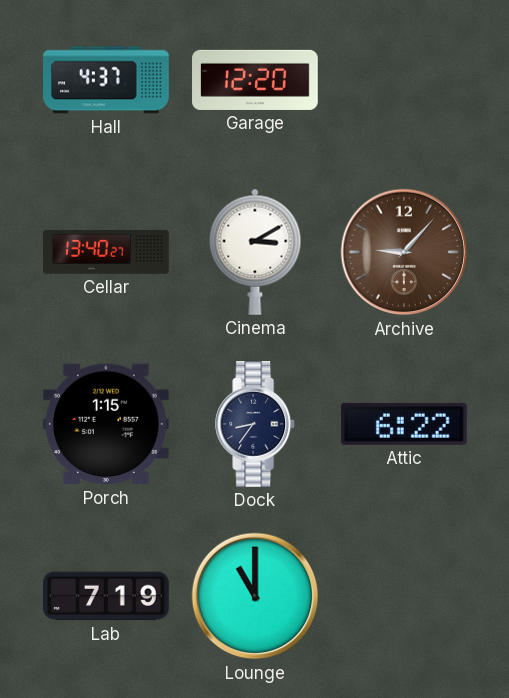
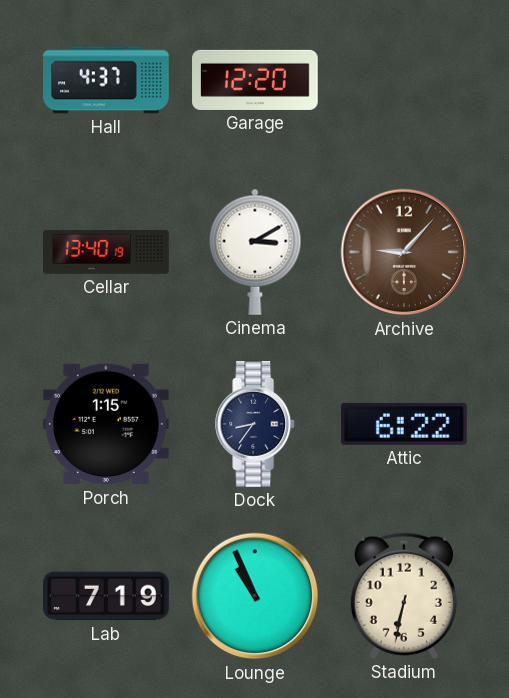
Cellar: 13:40:27 -> 13:40:19
Lounge: 11:00 -> 10:56
Stadium: none -> 6:32
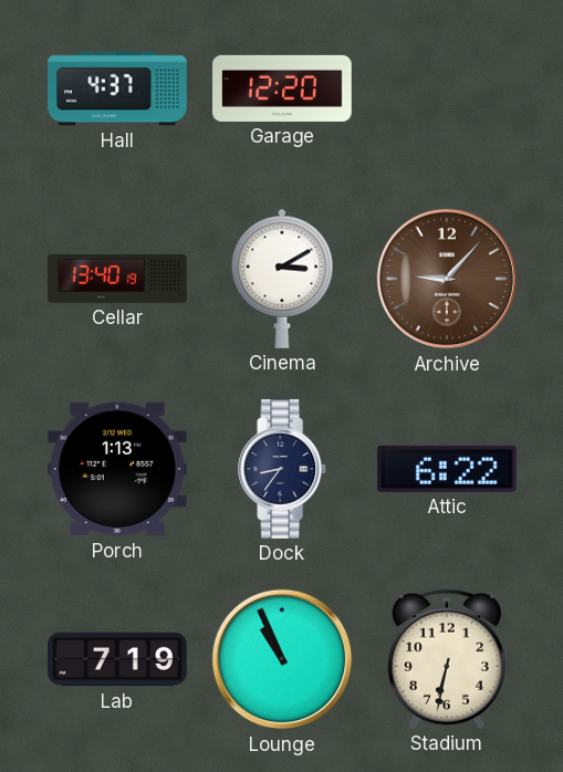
Porch: 1:15 -> 1:13
